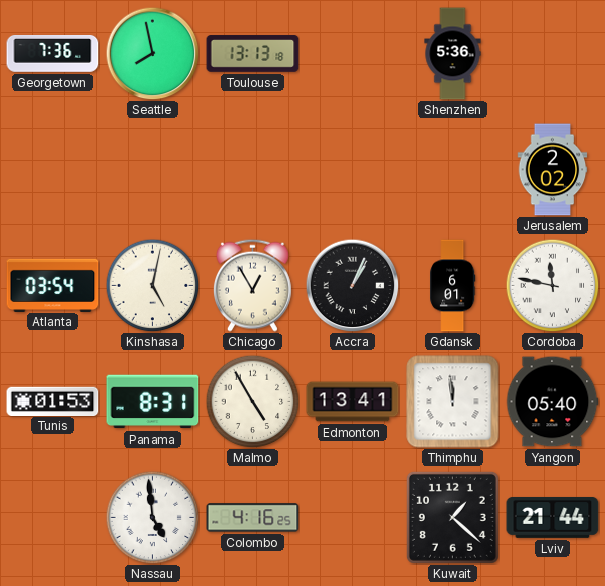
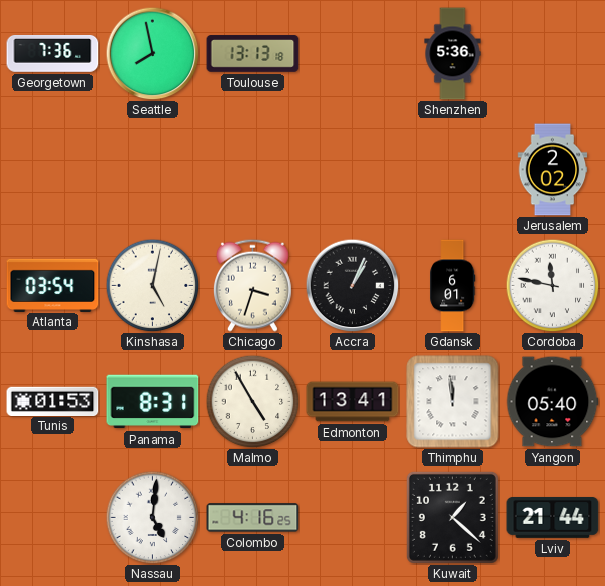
Chicago: 12:55 -> 3:33
Nassau: 4:59 -> 5:01
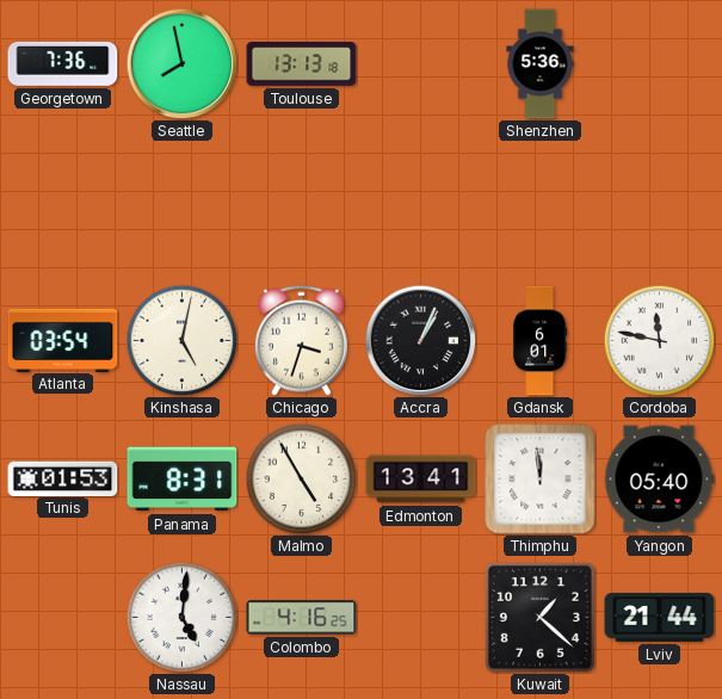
Jerusalem: 2:02 -> none
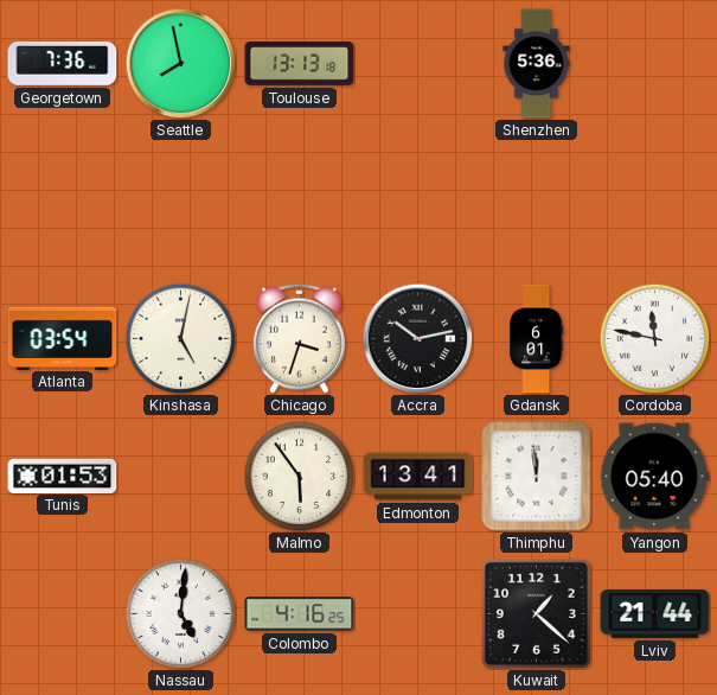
Accra: 1:04 -> 10:13
Panama: 8:31 -> none
Malmo: 4:55 -> 5:54
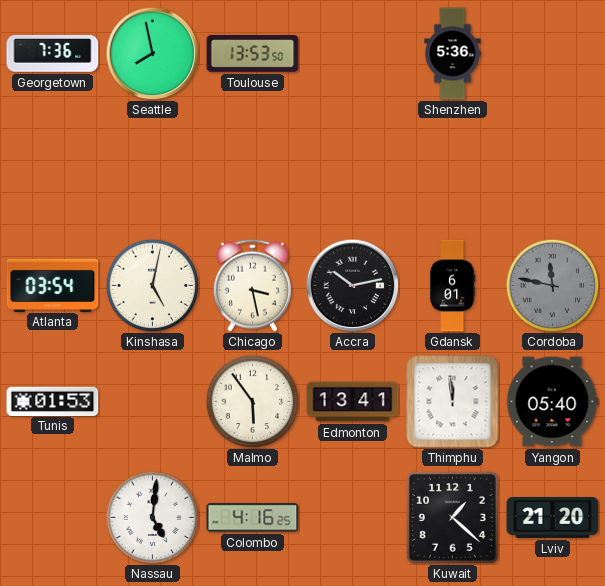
Toulouse: 13:13 -> 13:53
Chicago: 3:33 -> 3:28
Cordoba dial: white -> grey
Lviv: 21:44 -> 21:20
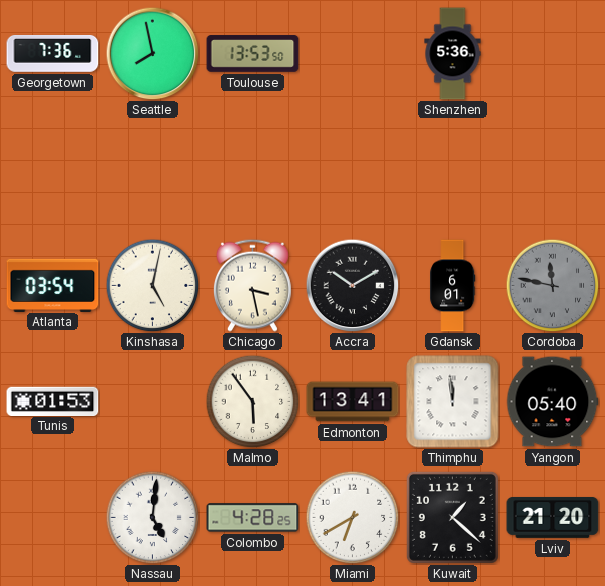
Accra: 10:13 -> 10:10
Colombo: 4:16 -> 4:28
Miami: none -> 6:40
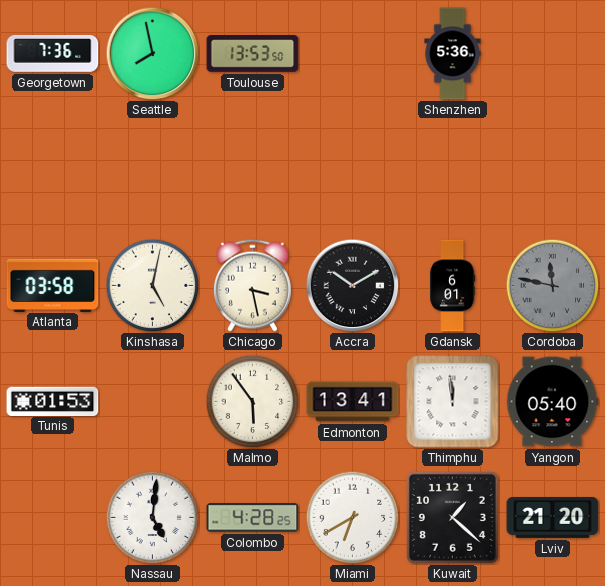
Atlanta: 03:54 -> 03:58
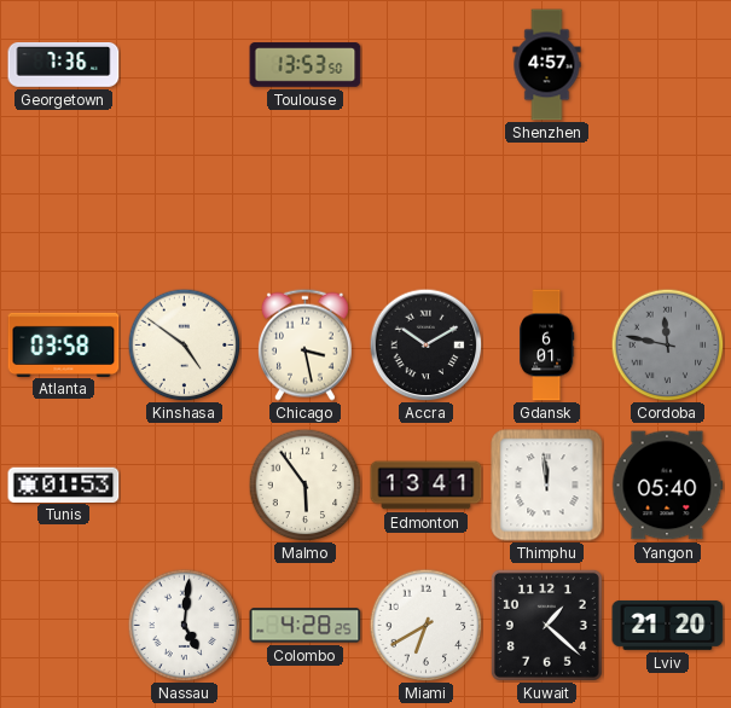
Seattle: 7:58 -> none
Shenzhen: 5:36 -> 4:57
Kinshasa: 5:02 -> 4:51
